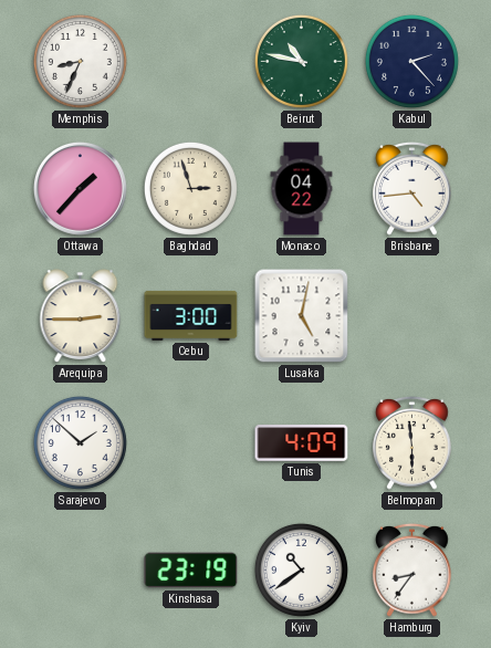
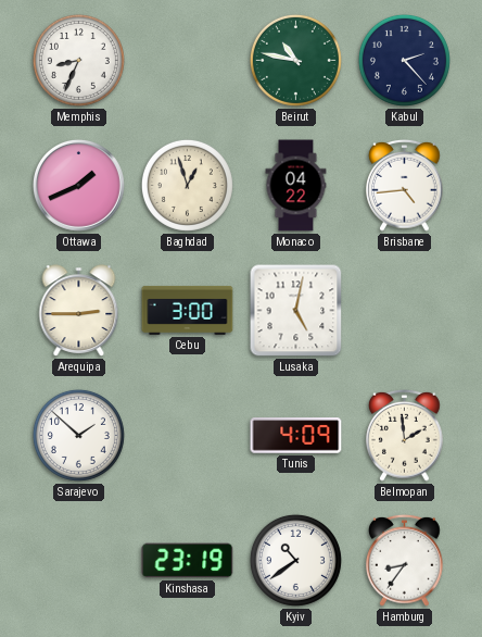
Ottawa: 1:37 -> 1:41
Baghdad: 2:57 -> 12:57
Belmopan: 5:59 -> 1:59
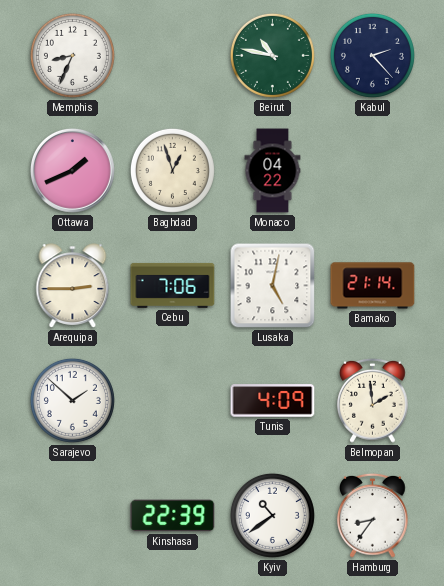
Brisbane: 4:44 -> none
Cebu: 3:00 -> 7:06
Bamako: none -> 21:14
Kinshasa: 23:19 -> 22:39
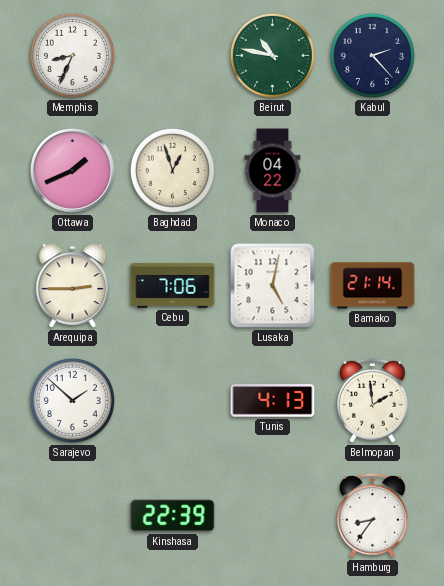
Tunis: 4:09 -> 4:13
Kyiv: 10:39 -> none
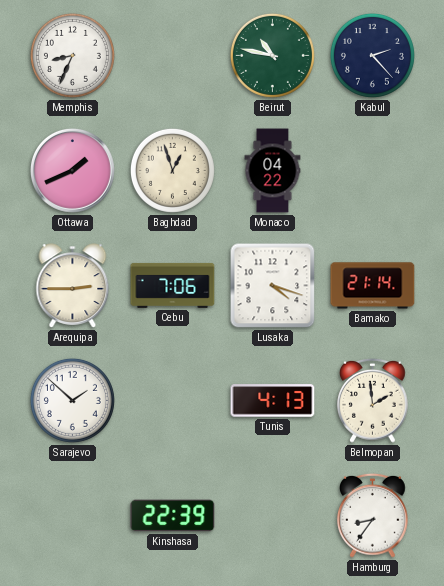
Lusaka: 5:02 -> 4:18
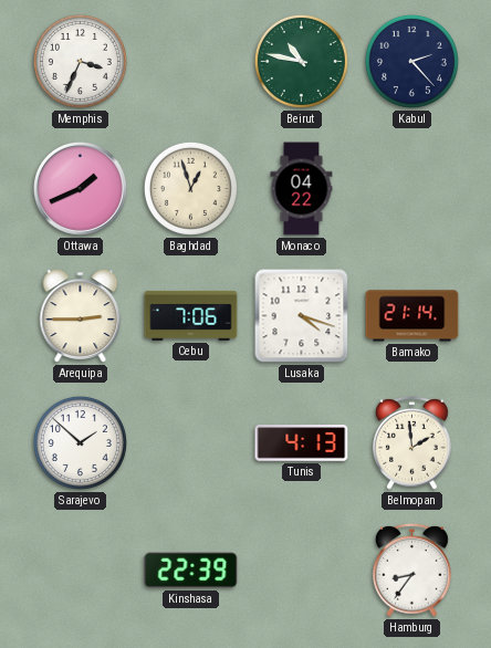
Memphis: 8:34 -> 3:34
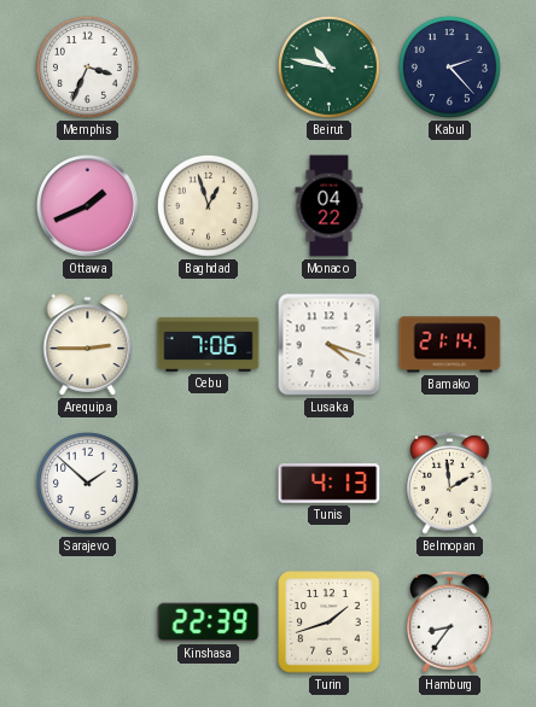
Turin: none -> 1:42
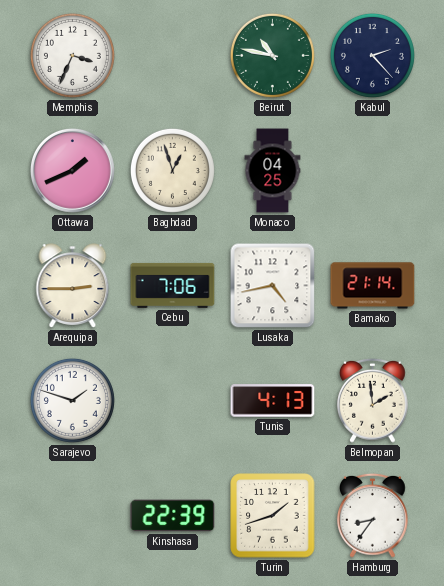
Monaco: 04:22 -> 04:25
Lusaka: 4:18 -> 4:43
Sarajevo: 1:52 -> 1:48
